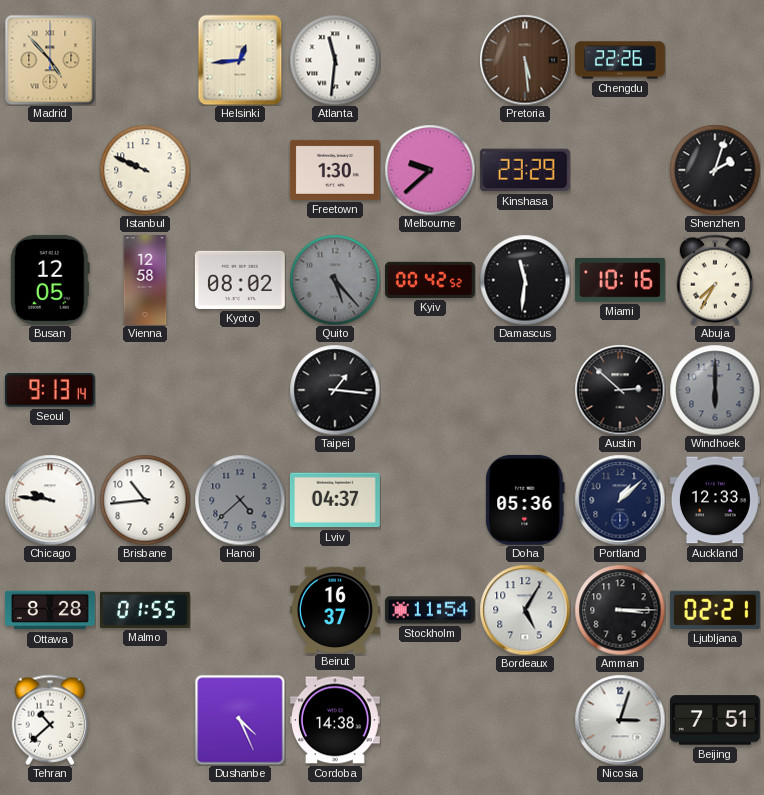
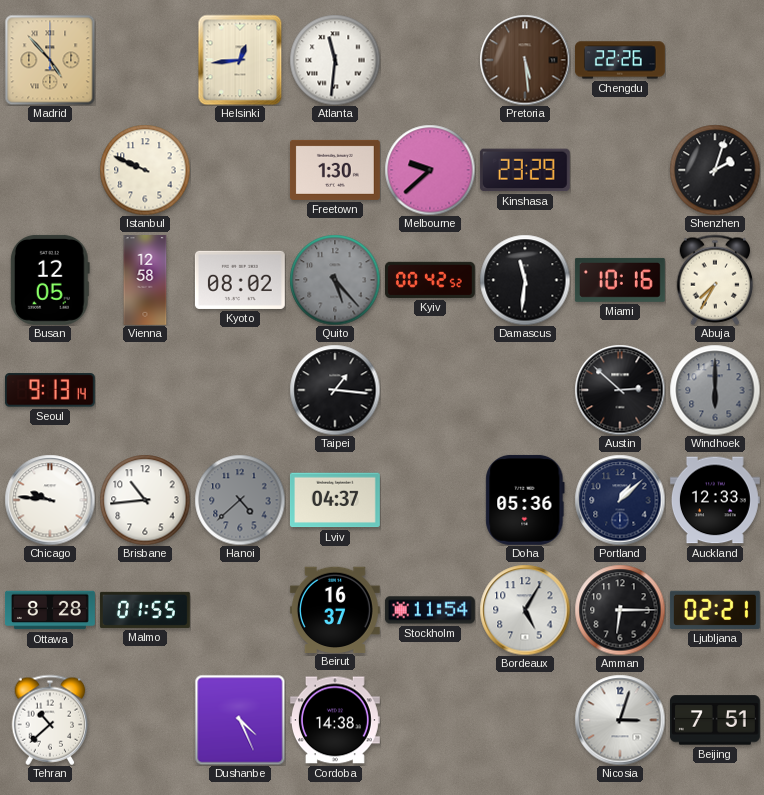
Amman: 3:15 -> 6:15
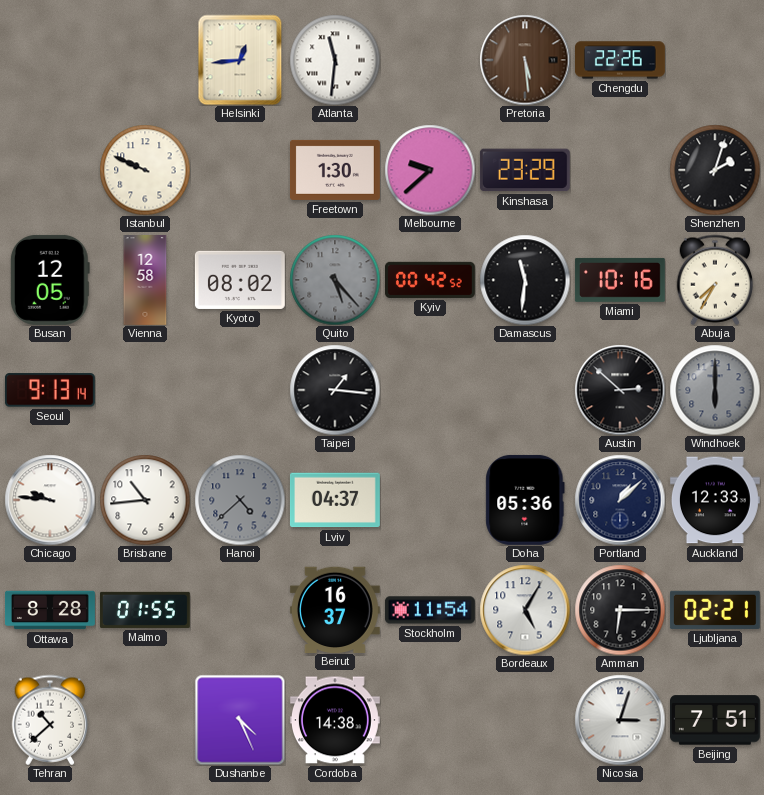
Madrid: 4:53 -> none
